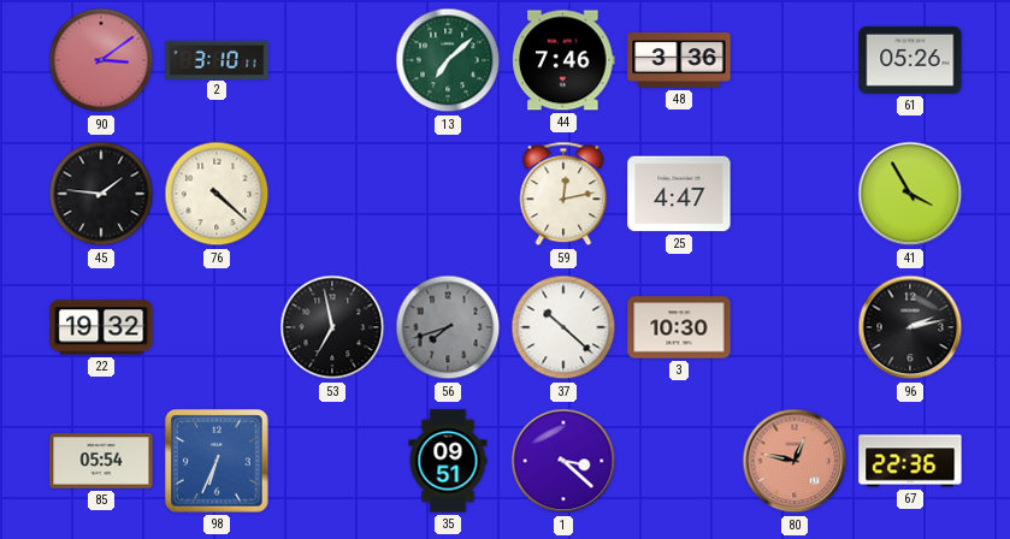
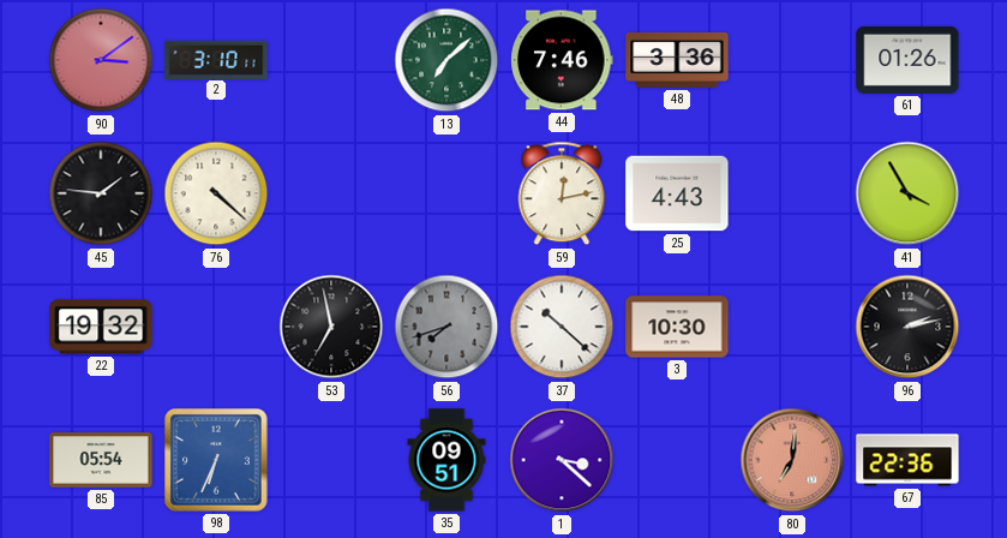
61: 05:26 -> 01:26
25: 4:47 -> 4:43
80: 12:47 -> 7:01
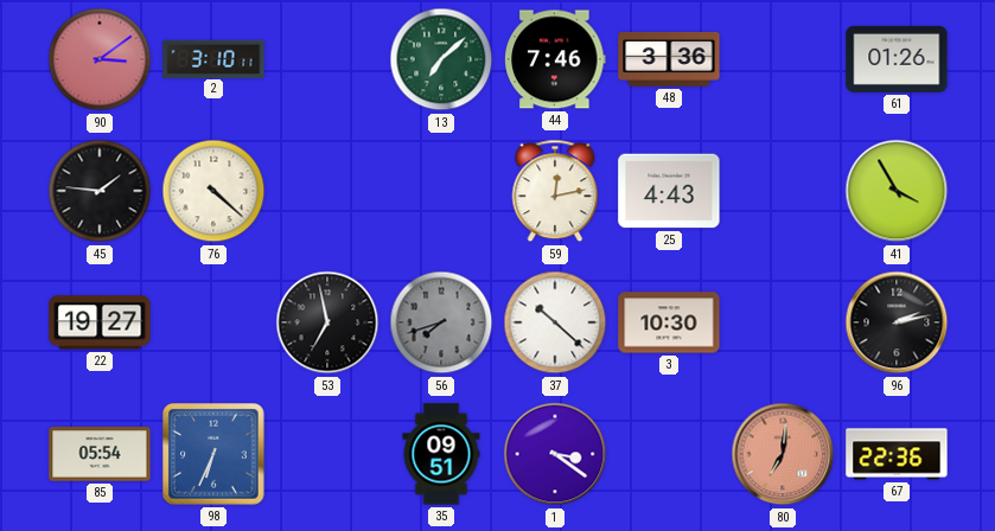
22: 19:32 -> 19:27
1: 3:22 -> 3:21
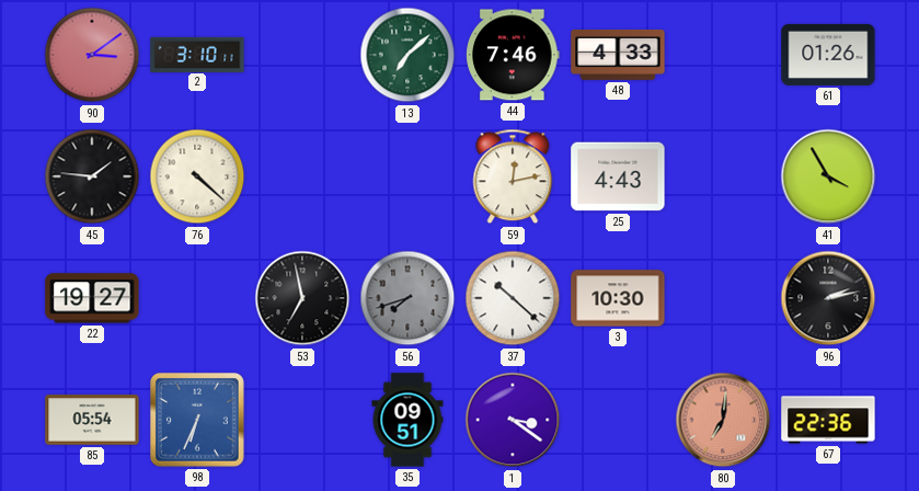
48: 3:36 -> 4:33
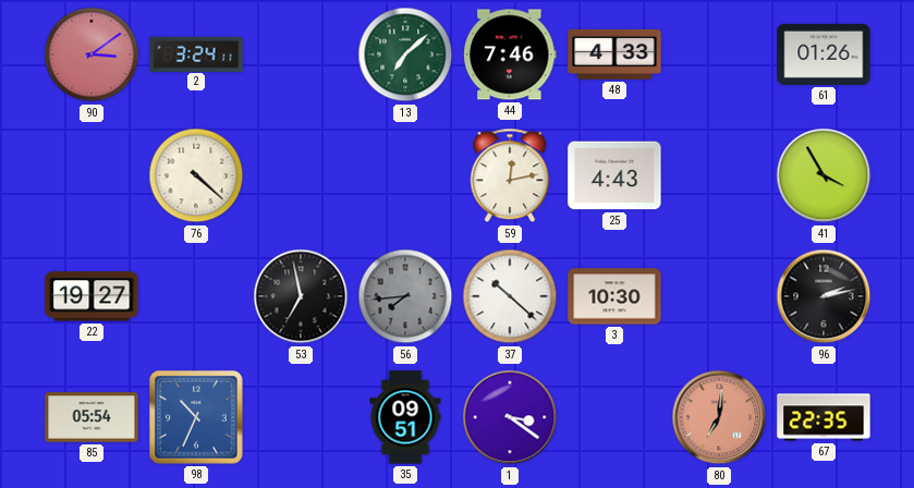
2: 3:10 -> 3:24
45: 1:46 -> none
56: 7:42 -> 7:44
98: 6:34 -> 10:34
67: 22:36 -> 22:35
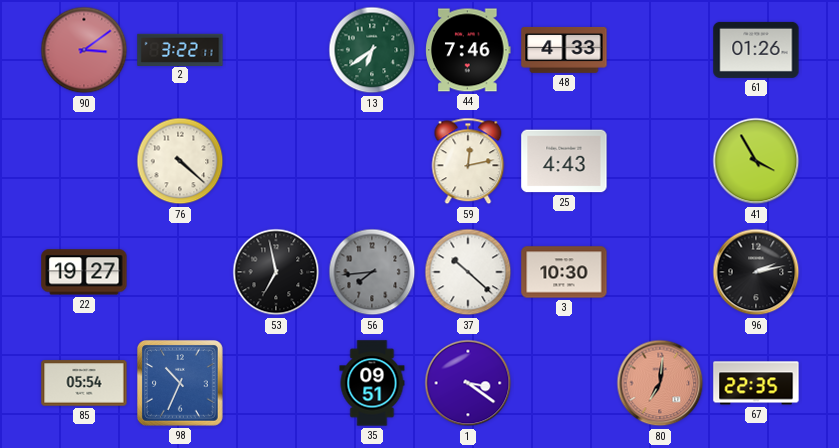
2: 3:24 -> 3:22
13: 7:08 -> 6:39
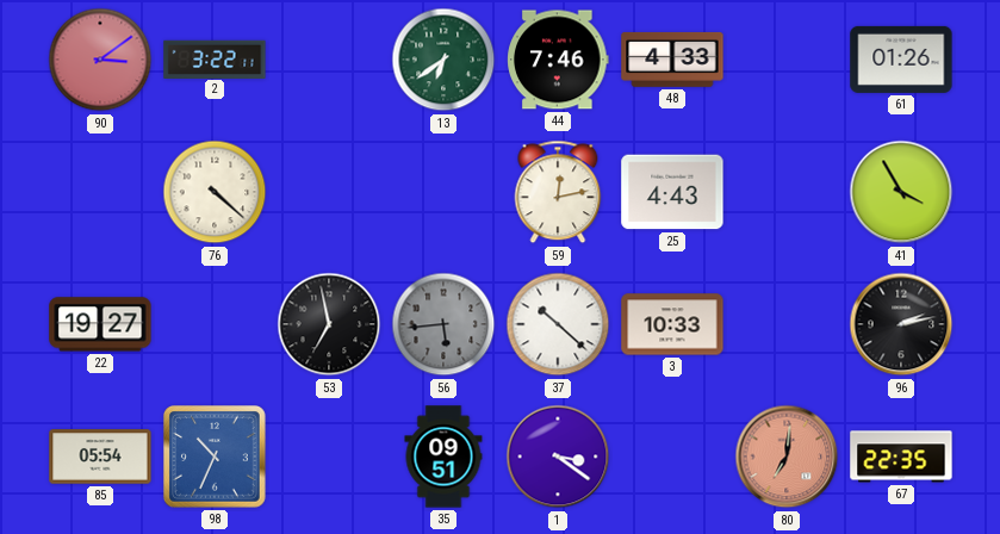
56: 7:44 -> 5:44
3: 10:30 -> 10:33
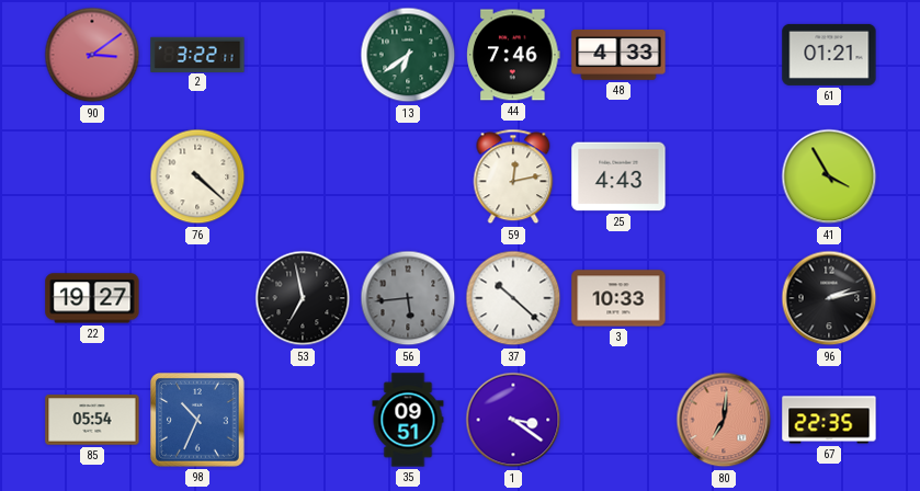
61: 01:26 -> 01:21
